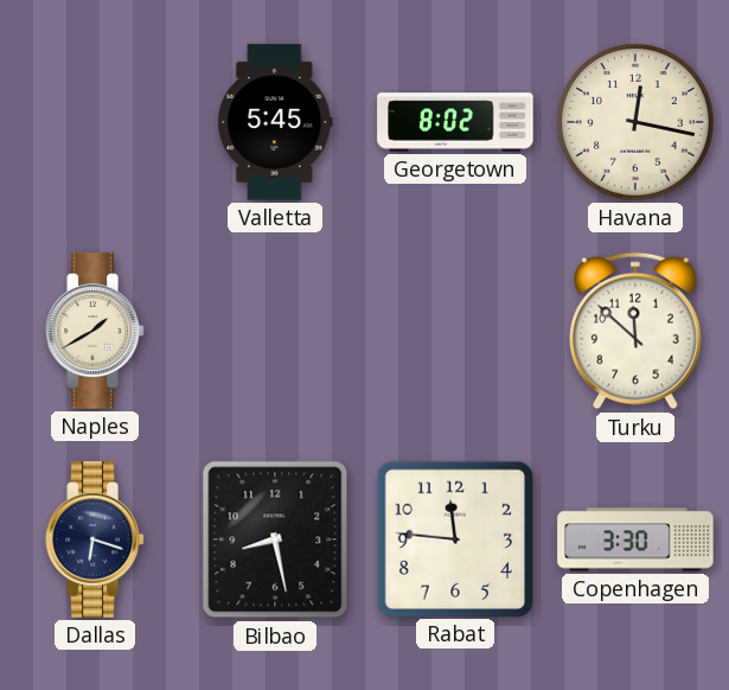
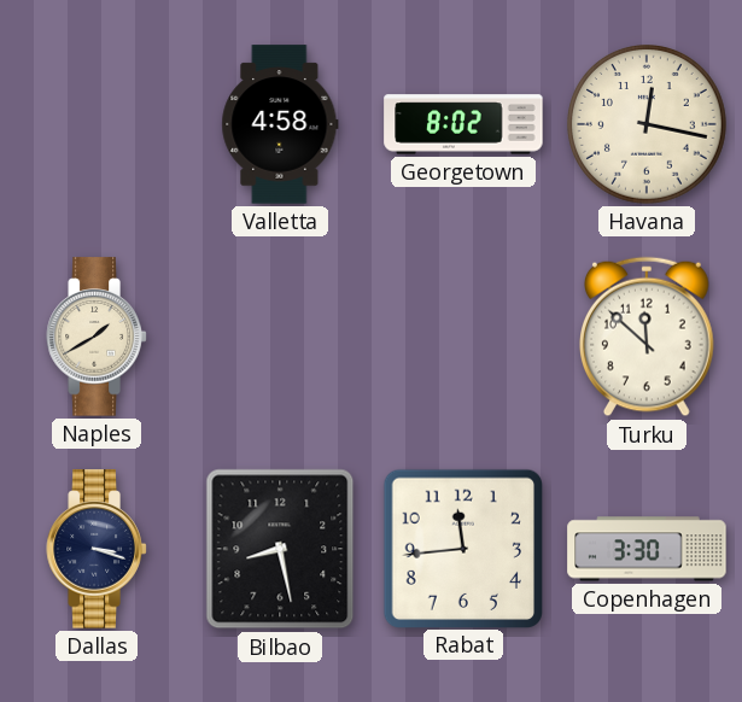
Valletta: 5:45 -> 4:58
Dallas: 6:18 -> 3:18
Rabat: 11:46 -> 11:44
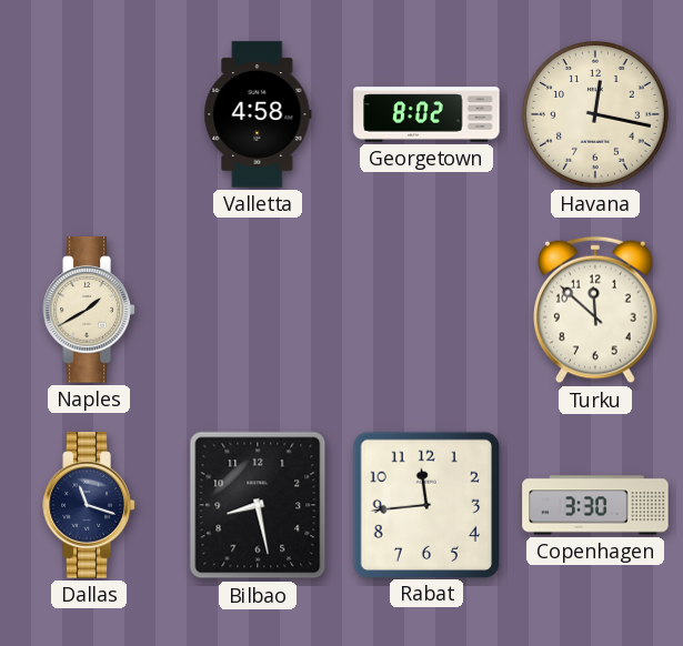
Dallas: 3:18 -> 11:18
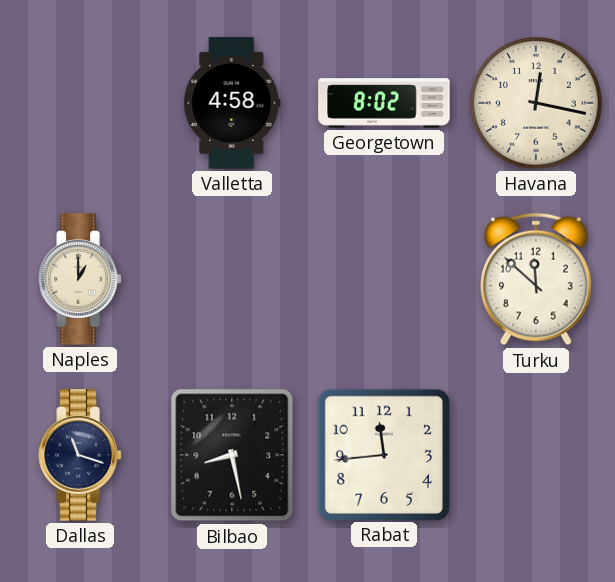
Naples: 1:40 -> 1:00
Copenhagen: 3:30 -> none
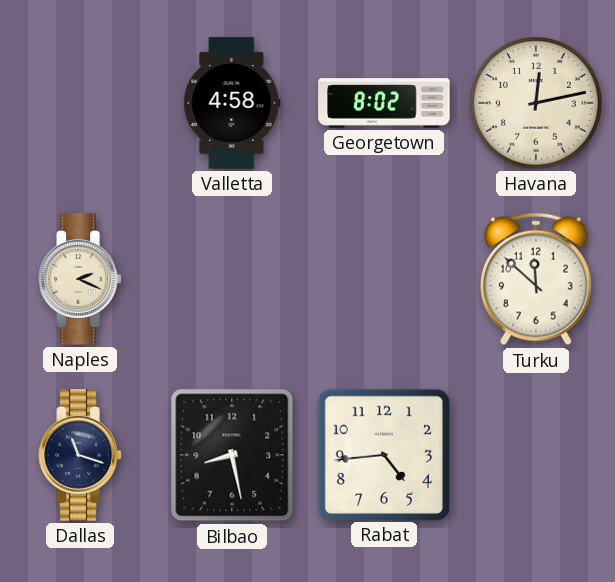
Havana: 12:17 -> 12:13
Naples: 1:00 -> 2:19
Rabat: 11:44 -> 4:44
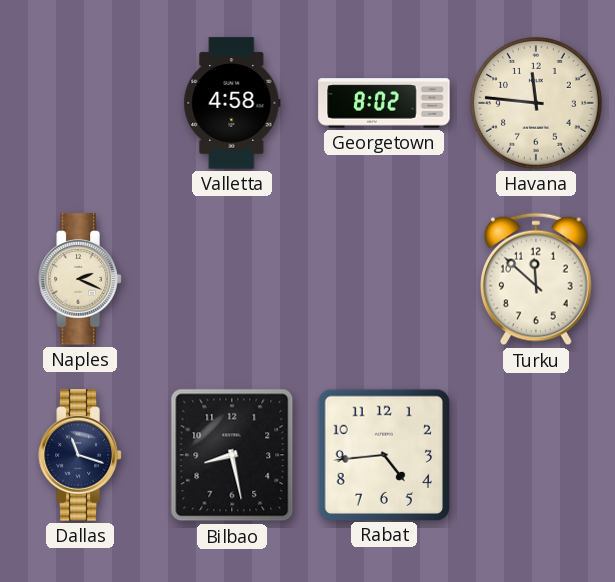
Havana: 12:13 -> 11:46
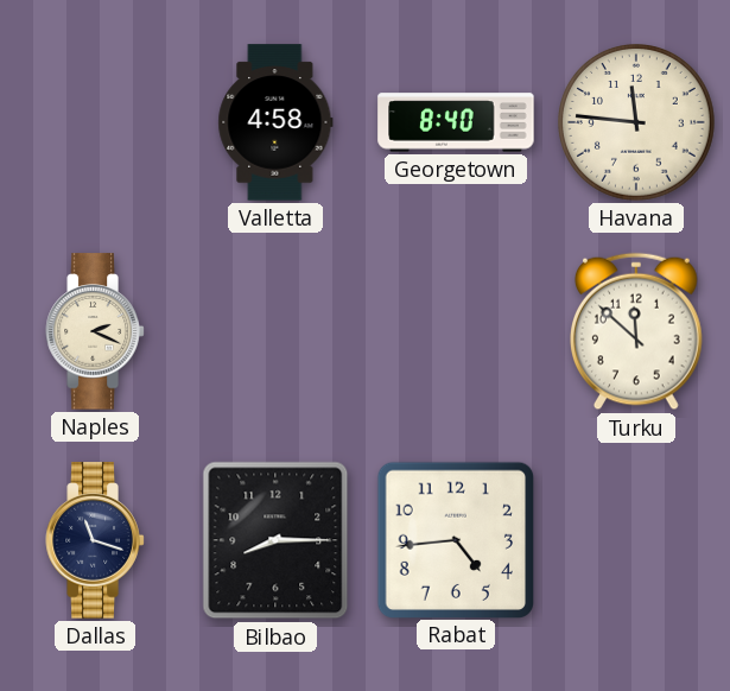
Georgetown: 8:02 -> 8:40
Bilbao: 8:28 -> 8:15
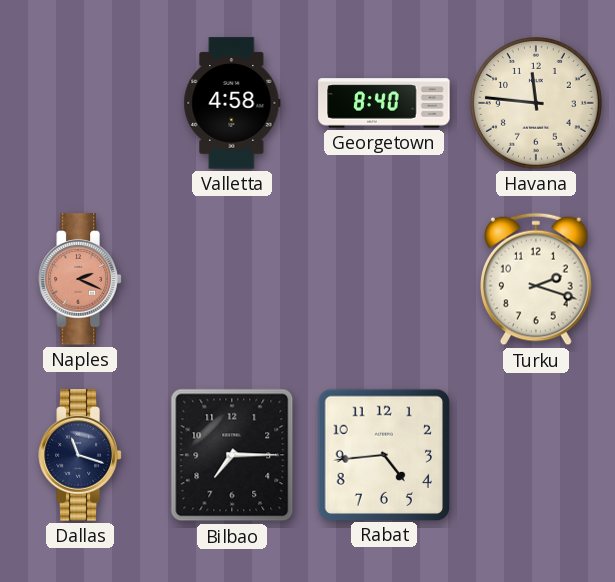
Naples dial: cream -> salmon
Turku: 11:52 -> 2:18
Bilbao: 8:15 -> 7:15
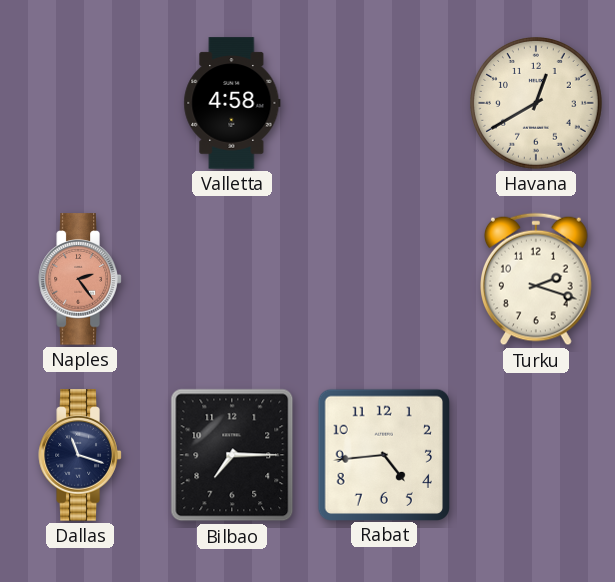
Georgetown: 8:40 -> none
Havana: 11:46 -> 12:40
Naples: 2:19 -> 2:24
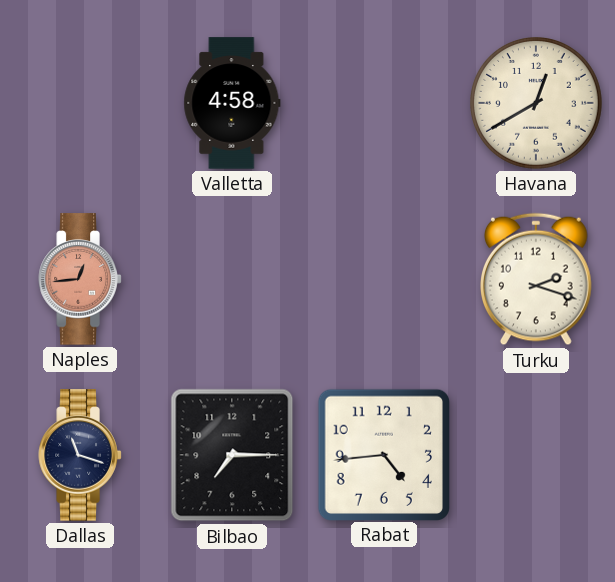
Naples: 2:24 -> 12:44
